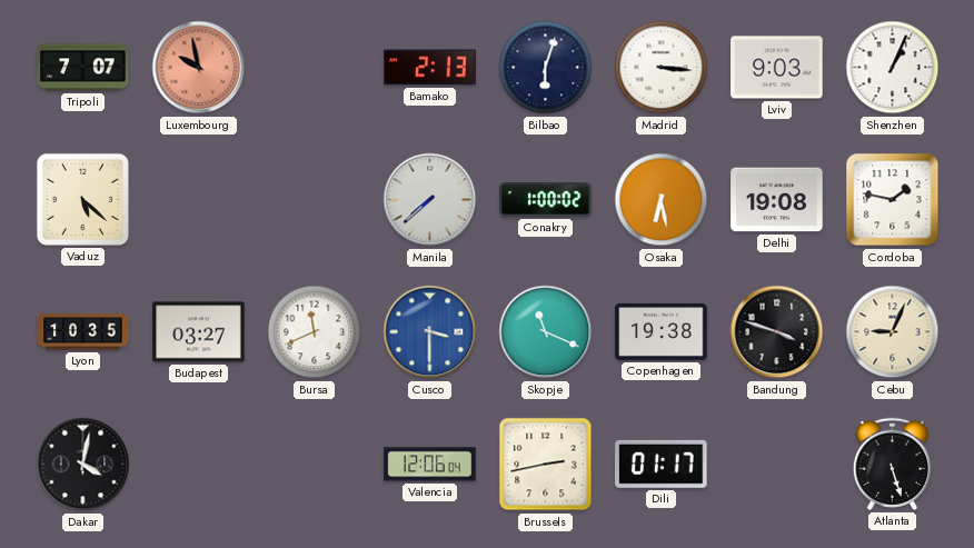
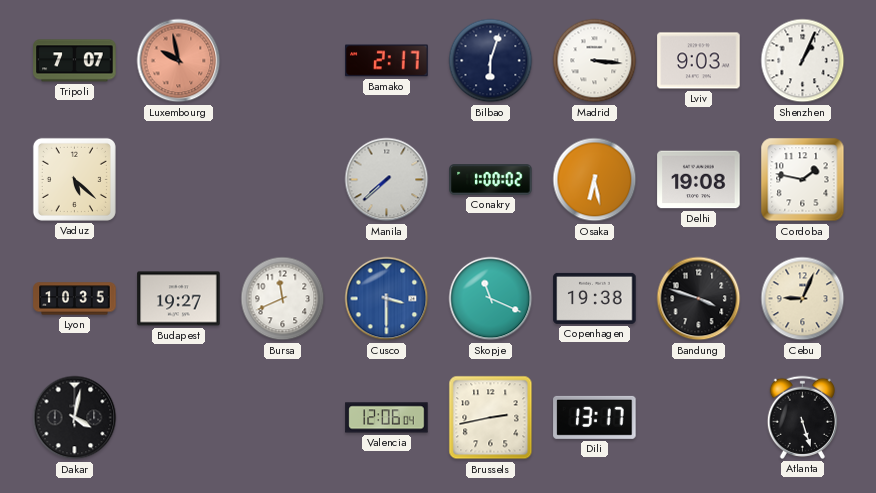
Bamako: 2:13 -> 2:17
Budapest: 03:27 -> 19:27
Dili: 01:17 -> 13:17
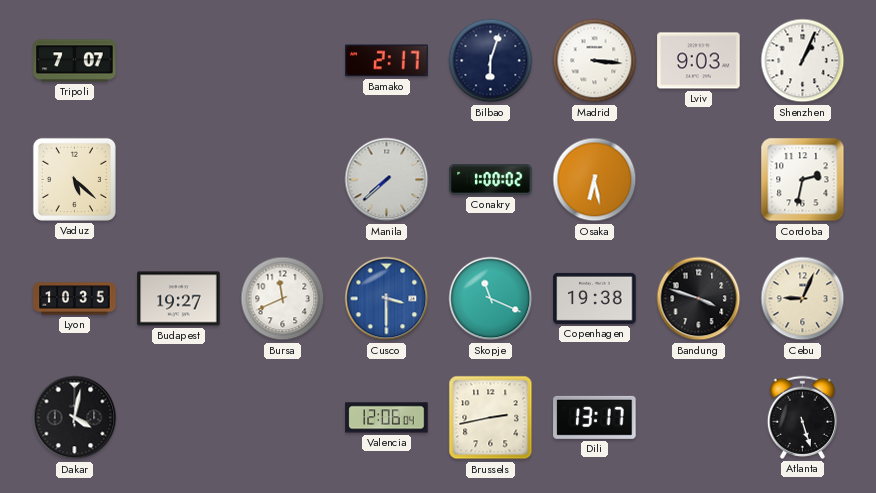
Luxembourg: 9:58 -> none
Delhi: 19:08 -> none
Cordoba: 1:47 -> 2:32
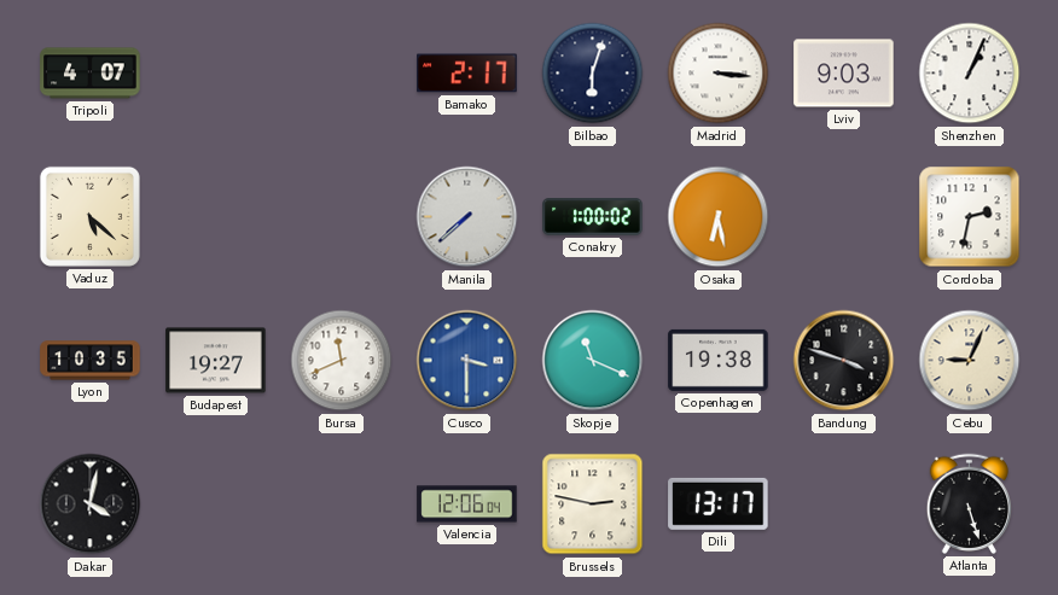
Tripoli: 7:07 -> 4:07
Brussels: 2:43 -> 2:47
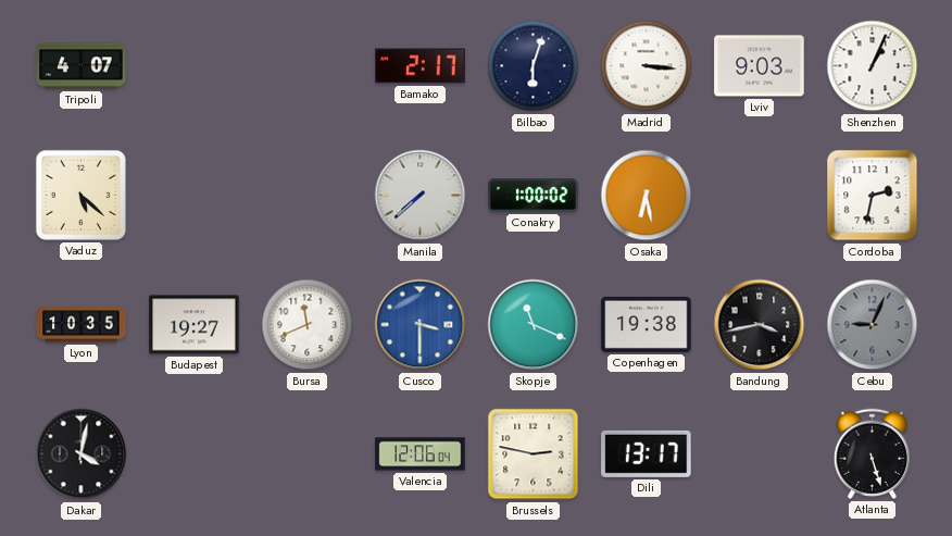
Bandung: 3:48 -> 3:43
Cebu dial: cream -> grey
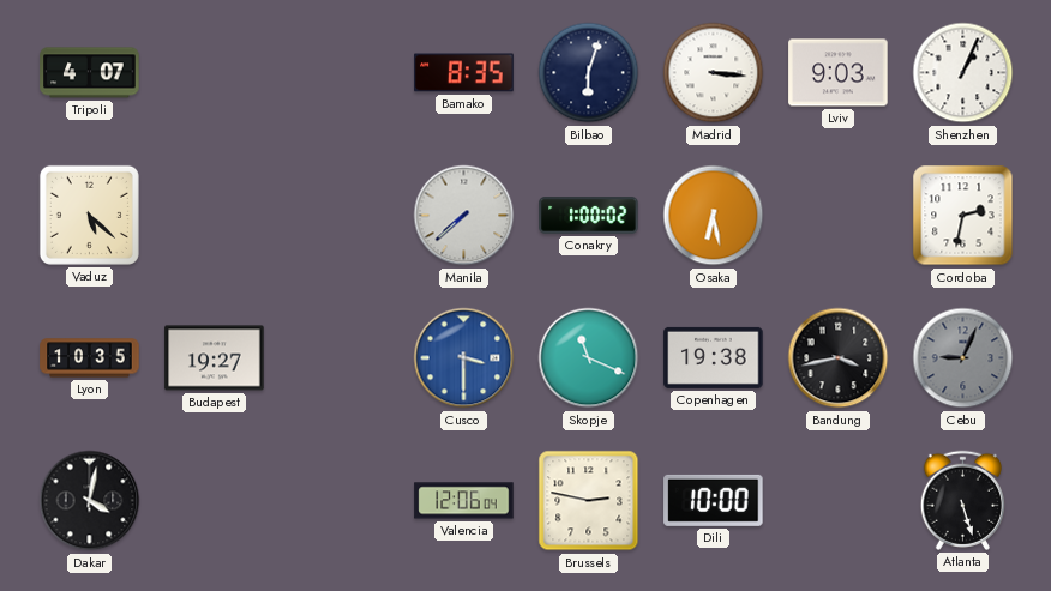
Bamako: 2:17 -> 8:35
Bursa: 11:41 -> none
Dili: 13:17 -> 10:00
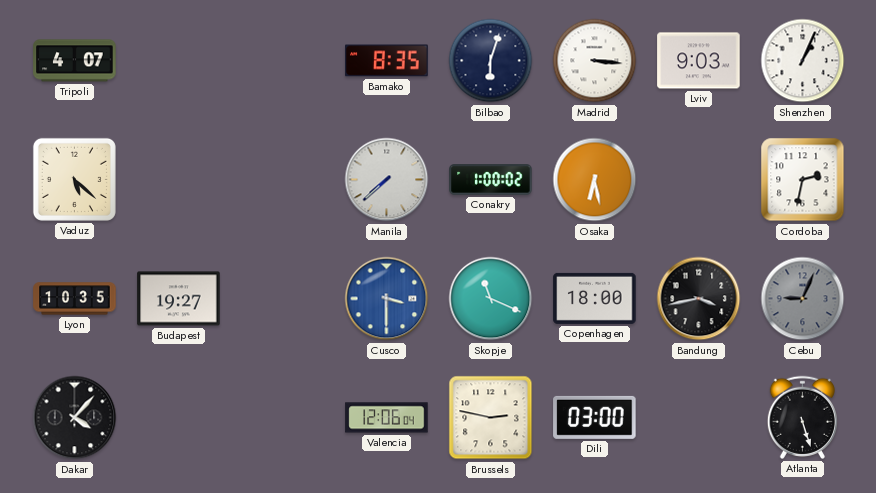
Copenhagen: 19:38 -> 18:00
Dakar: 4:02 -> 4:07
Dili: 10:00 -> 03:00
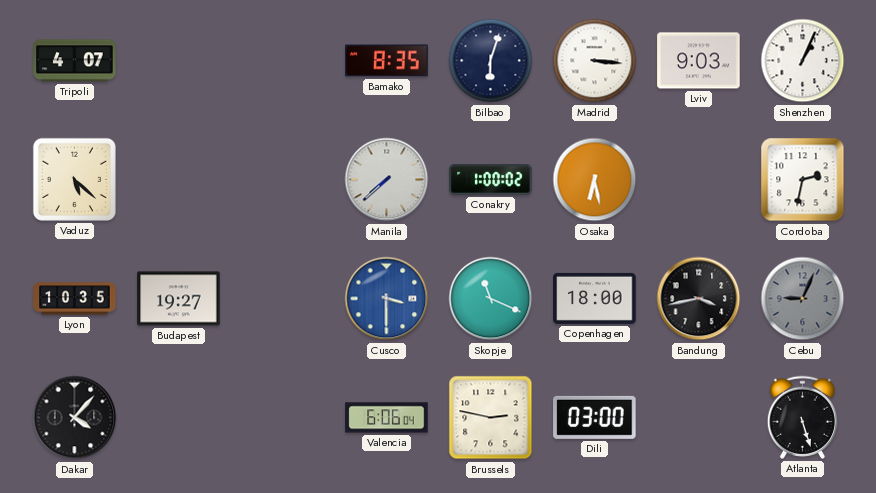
Valencia: 12:06 -> 6:06
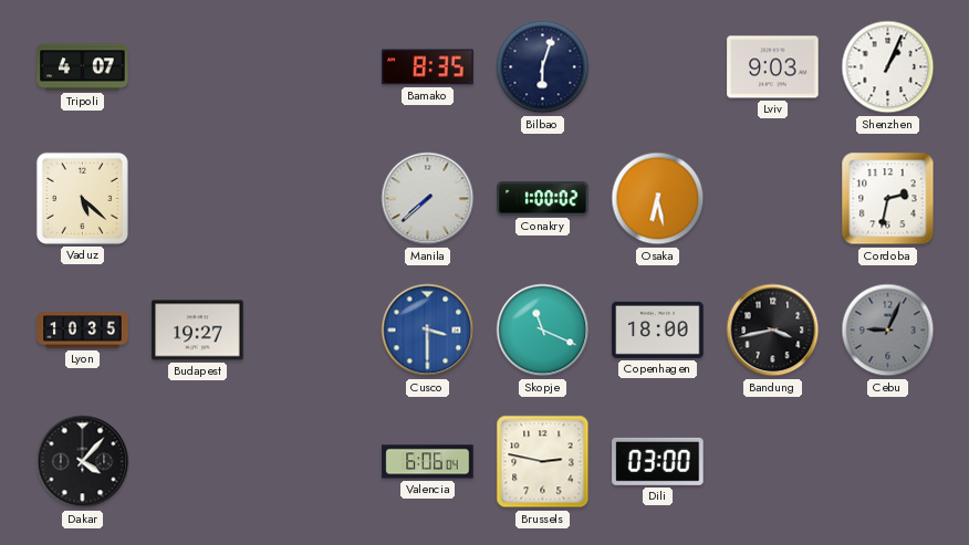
Madrid: 3:16 -> none
Atlanta: 5:27 -> none
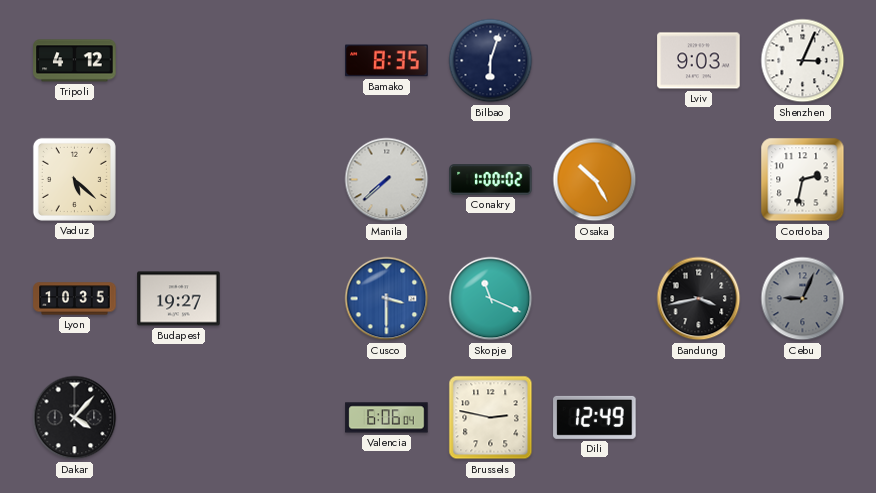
Tripoli: 4:07 -> 4:12
Shenzhen: 1:04 -> 3:04
Osaka: 6:28 -> 10:25
Copenhagen: 18:00 -> none
Dili: 03:00 -> 12:49
